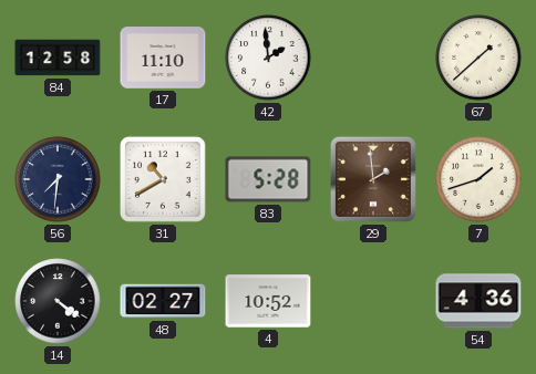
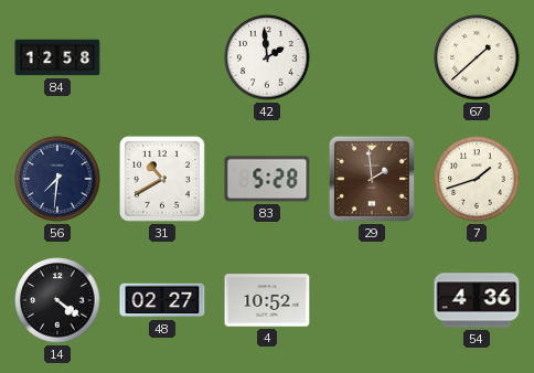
17: 11:10 -> none
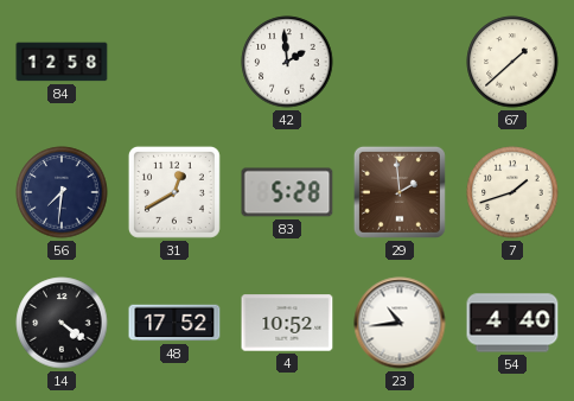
31: 10:40 -> 12:40
48: 02:27 -> 17:52
23: none -> 10:44
54: 4:36 -> 4:40
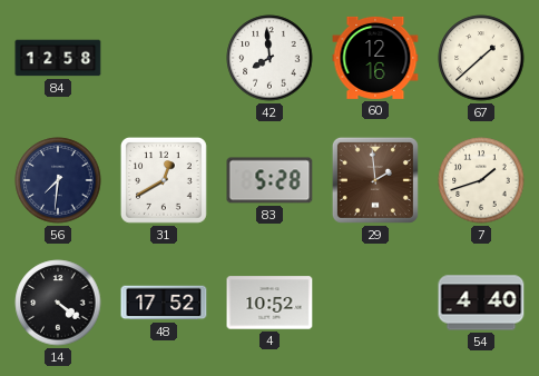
42: 1:59 -> 7:59
60: none -> 12:16
23: 10:44 -> none
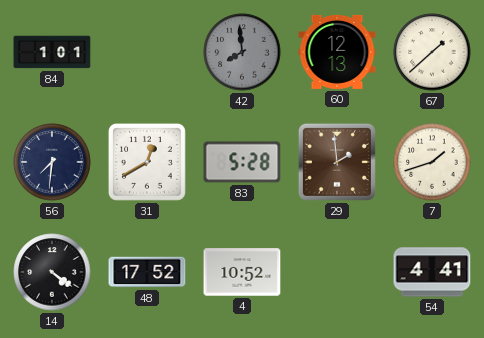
84: 12:58 -> 1:01
42 dial: white -> grey
60: 12:16 -> 12:13
54: 4:40 -> 4:41
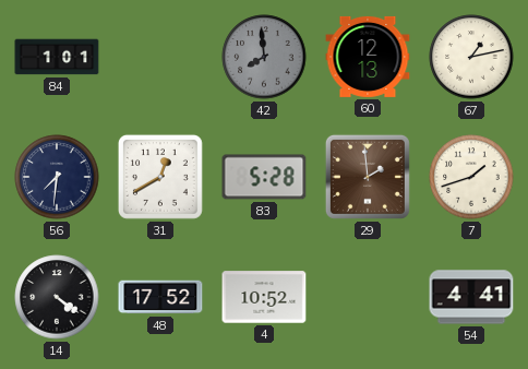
67: 1:38 -> 1:13
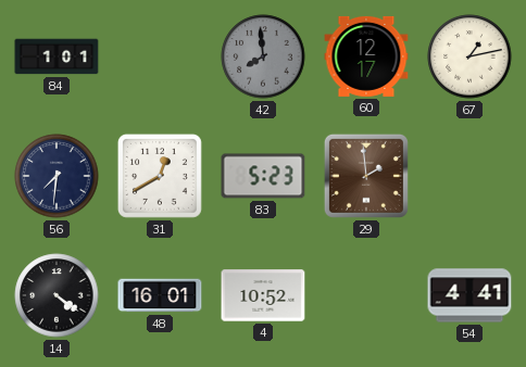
60: 12:13 -> 12:17
83: 5:28 -> 5:23
7: 1:42 -> none
48: 17:52 -> 16:01
